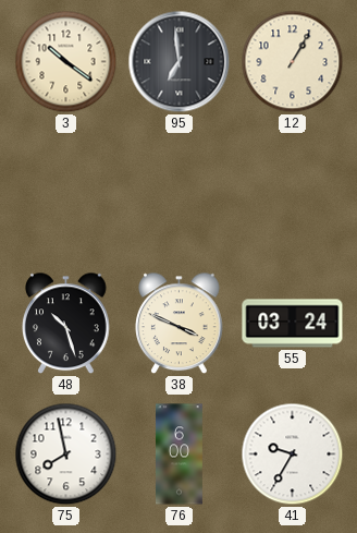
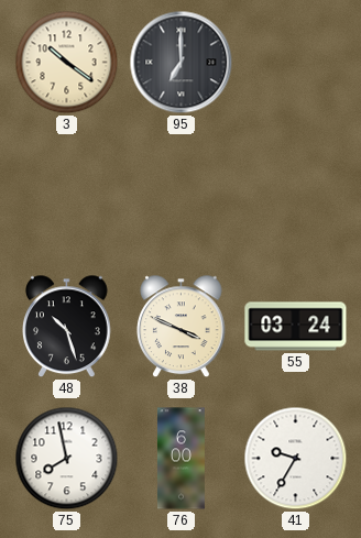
95: 6:59 -> 7:00
12: 1:05 -> none
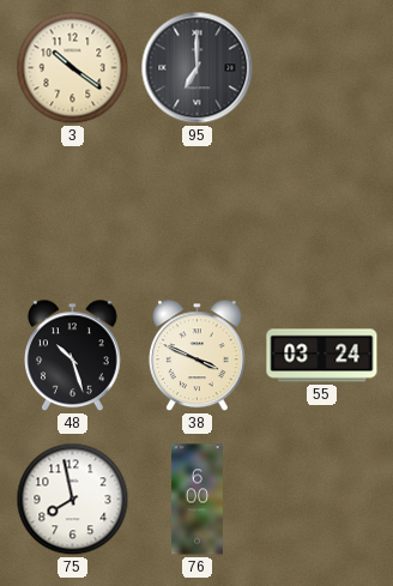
41: 9:35 -> none
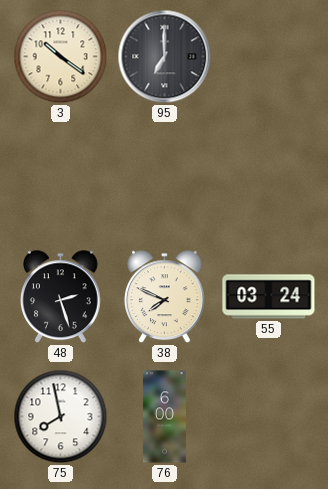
48: 10:27 -> 2:27
38: 3:49 -> 7:49
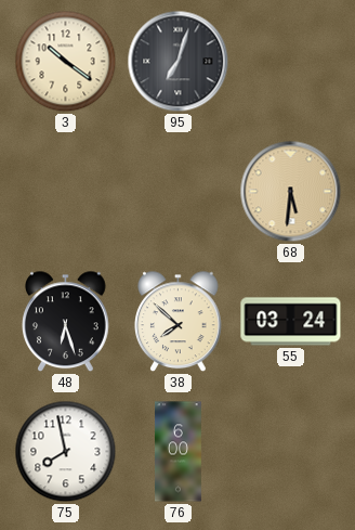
95: 7:00 -> 7:03
68: none -> 5:31
48: 2:27 -> 6:27
38: 7:49 -> 7:52
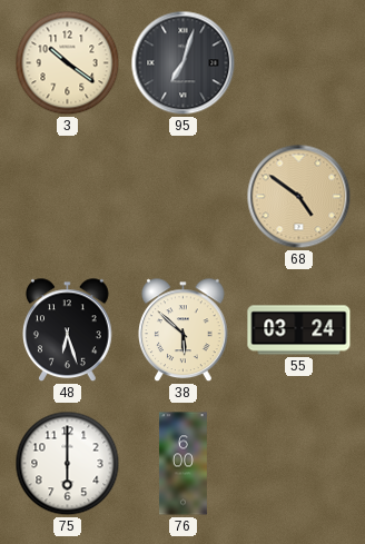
68: 5:31 -> 4:51
38: 7:52 -> 5:52
75: 7:58 -> 6:00
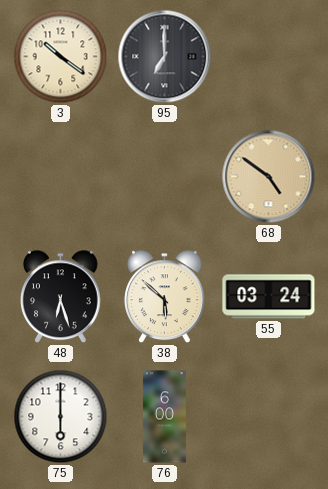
95: 7:03 -> 7:00
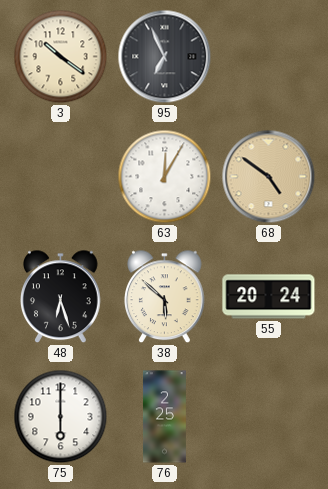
95: 7:00 -> 6:56
63: none -> 12:05
55: 03:24 -> 20:24
76: 6:00 -> 2:25
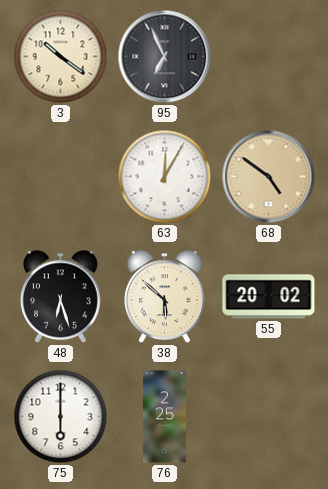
55: 20:24 -> 20:02
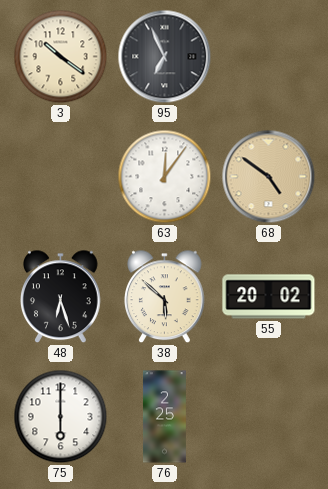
63: 12:05 -> 12:06
